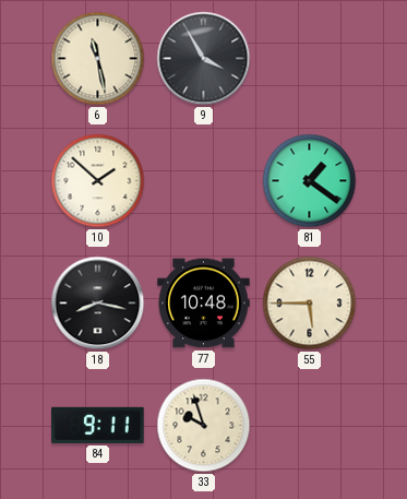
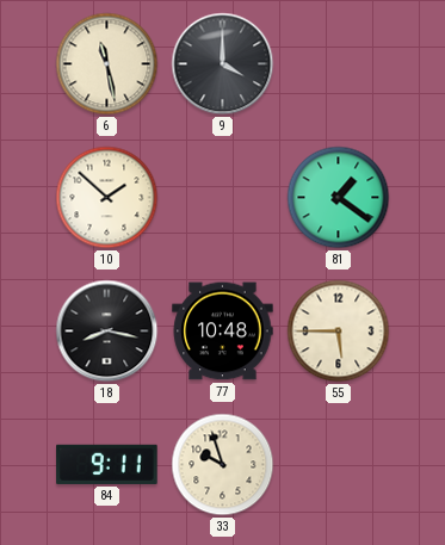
9: 3:55 -> 4:00
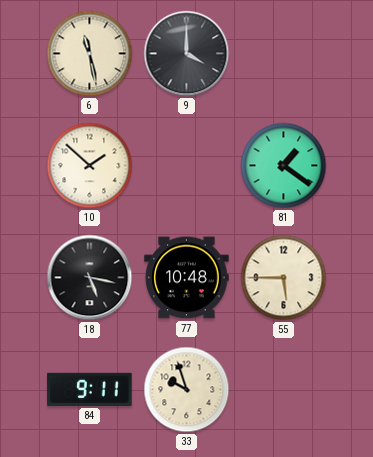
18: 8:17 -> 5:17
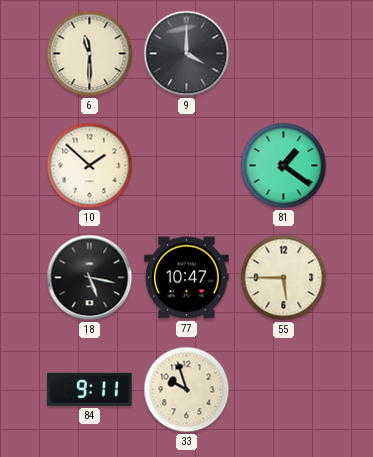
6: 11:28 -> 11:30
77: 10:48 -> 10:47
